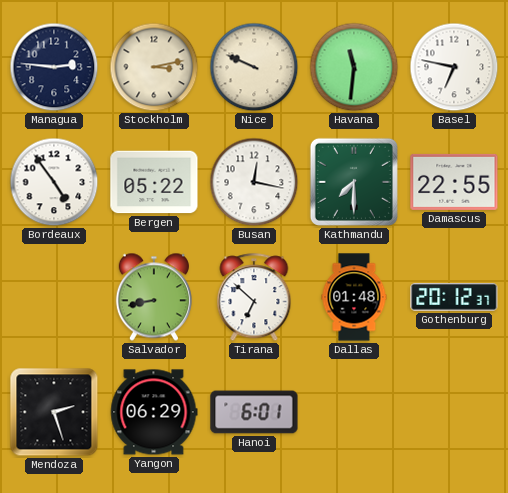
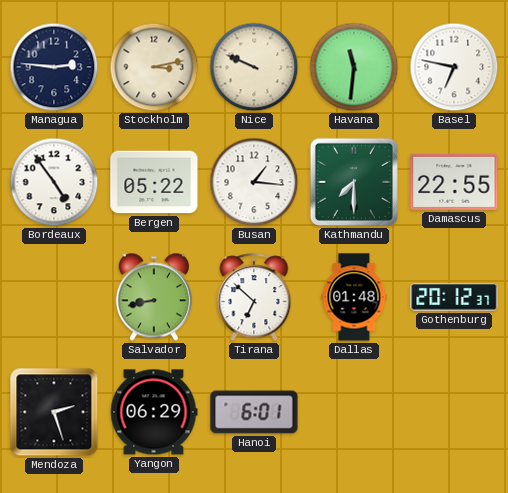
Busan: 12:17 -> 1:16
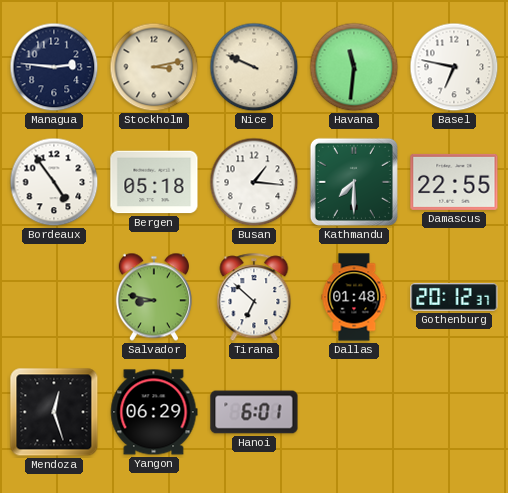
Bergen: 05:22 -> 05:18
Salvador: 8:43 -> 8:47
Mendoza: 2:27 -> 12:27
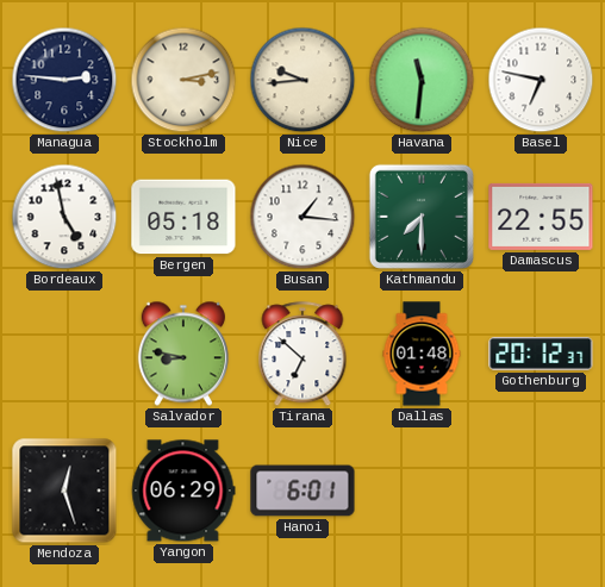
Nice: 9:49 -> 9:44
Bordeaux: 4:54 -> 4:58
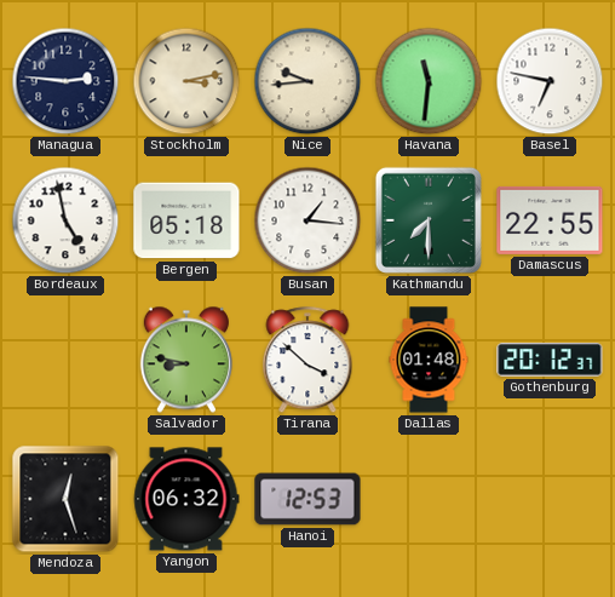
Tirana: 6:52 -> 3:52
Yangon: 06:29 -> 06:32
Hanoi: 6:01 -> 12:53
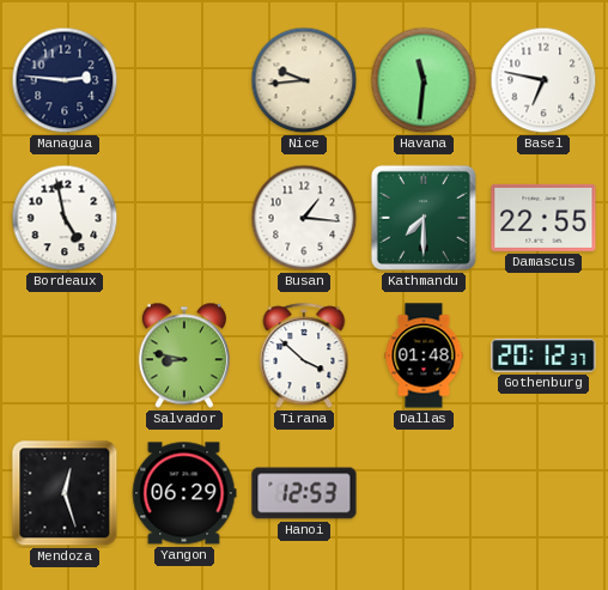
Stockholm: 3:13 -> none
Bergen: 05:18 -> none
Yangon: 06:32 -> 06:29
